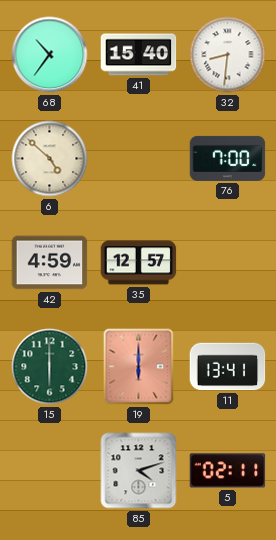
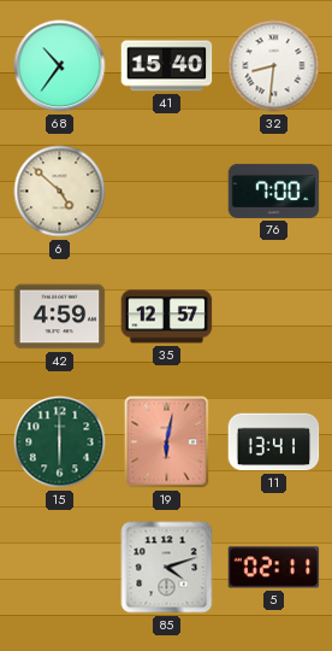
19: 6:00 -> 6:02
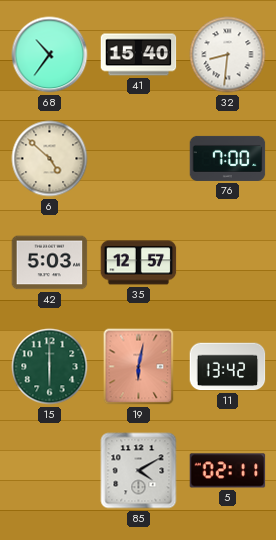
42: 4:59 -> 5:03
11: 13:41 -> 13:42
85: 4:12 -> 4:10
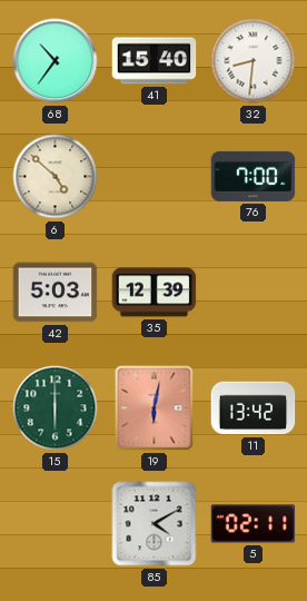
35: 12:57 -> 12:39
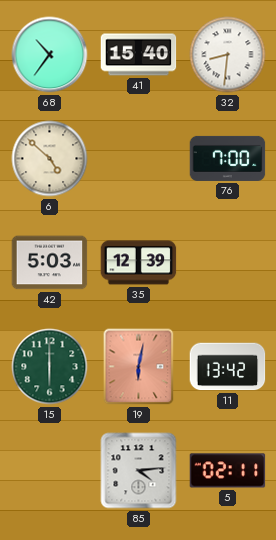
85: 4:10 -> 4:14
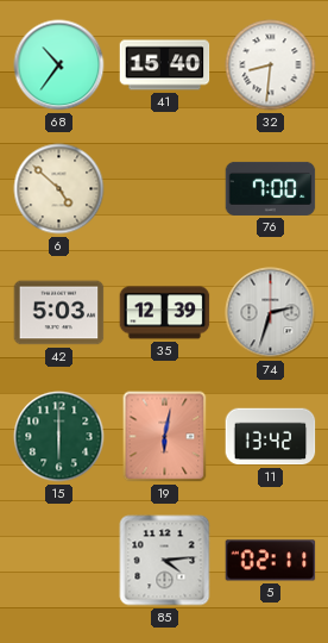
74: none -> 2:33
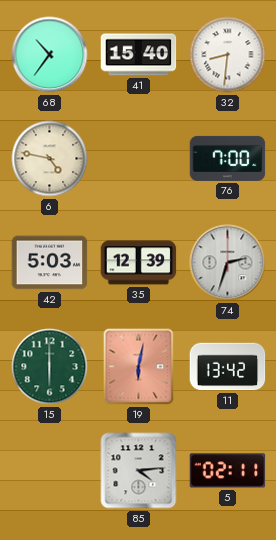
6: 4:52 -> 4:47
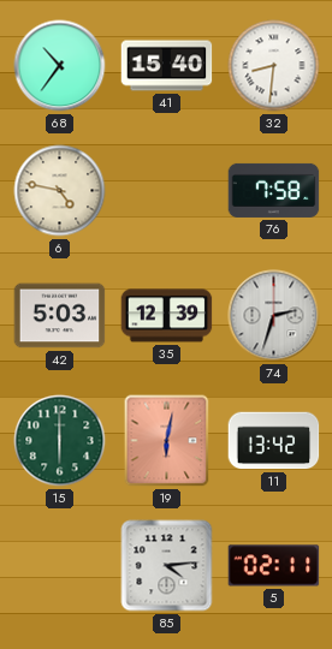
76: 7:00 -> 7:58
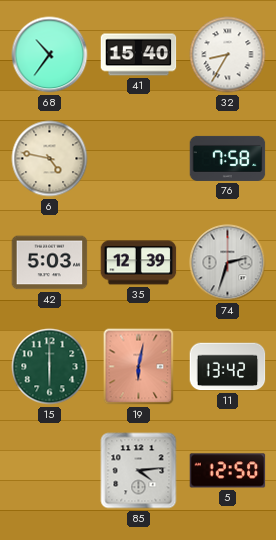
32: 8:31 -> 8:35
5: 02:11 -> 12:50
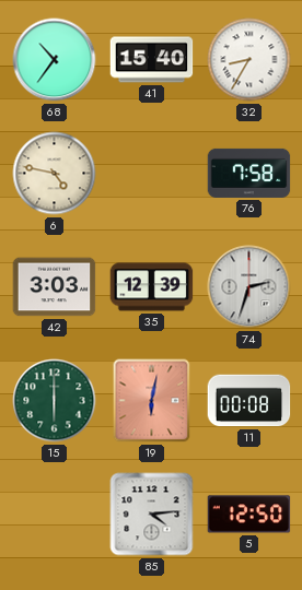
42: 5:03 -> 3:03
11: 13:42 -> 00:08
